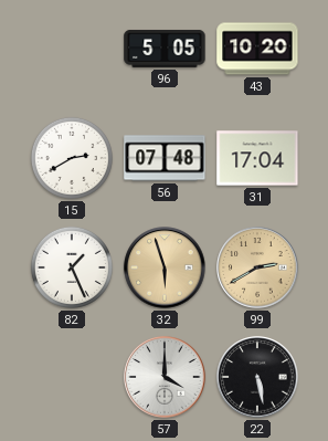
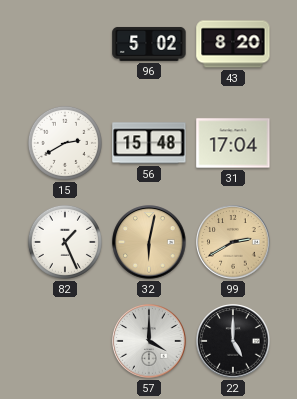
96: 5:05 -> 5:02
43: 10:20 -> 8:20
56: 07:48 -> 15:48
32: 5:57 -> 6:02
22: 5:28 -> 5:00
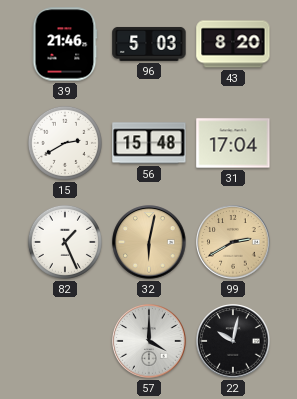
39: none -> 21:46
96: 5:02 -> 5:03
22: 5:00 -> 10:02
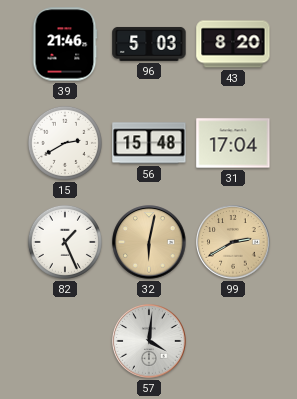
57: 4:00 -> 4:01
22: 10:02 -> none
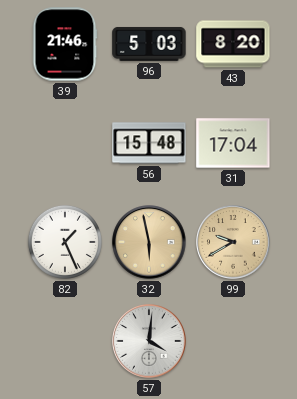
15: 2:40 -> none
32: 6:02 -> 5:58
99: 2:40 -> 9:40
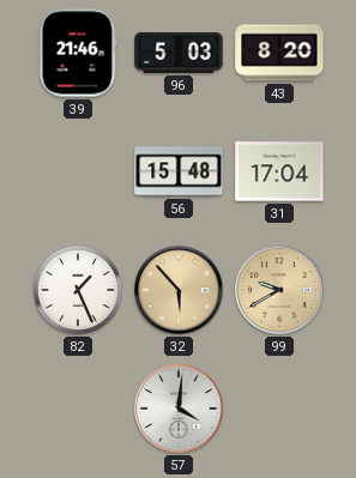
32: 5:58 -> 5:53
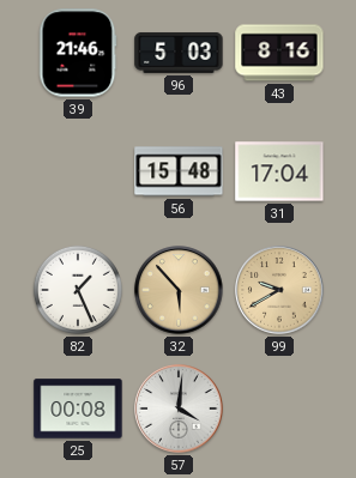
43: 8:20 -> 8:16
25: none -> 00:08
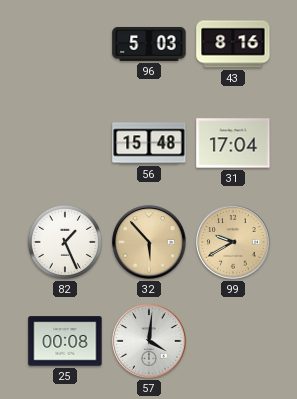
39: 21:46 -> none
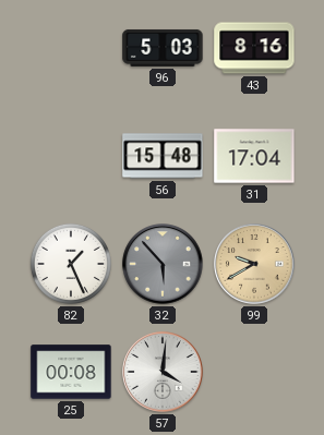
32 dial: champagne -> grey
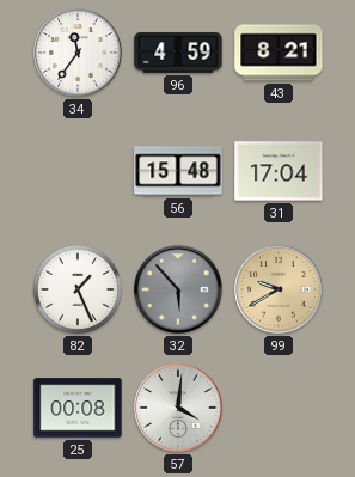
34: none -> 11:36
96: 5:03 -> 4:59
43: 8:16 -> 8:21
